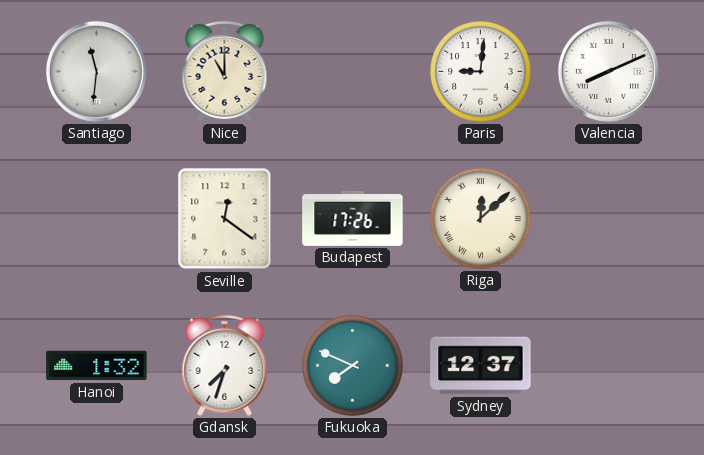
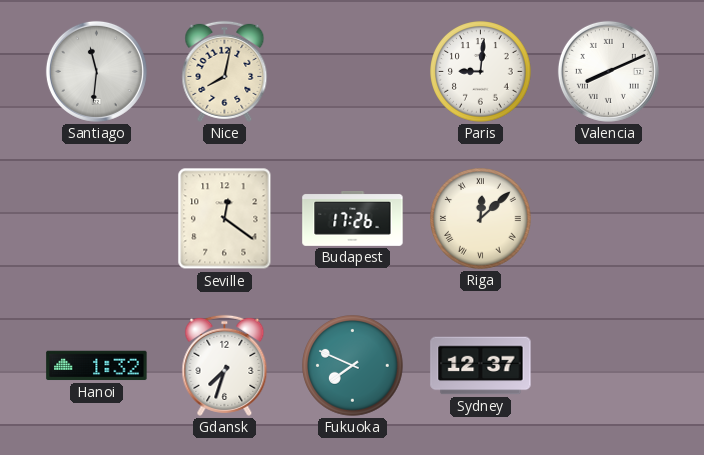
Nice: 11:00 -> 8:02
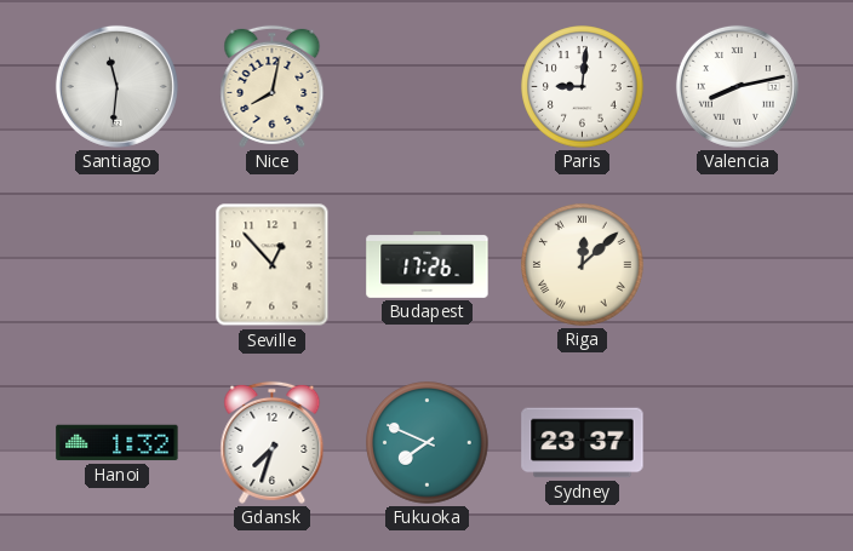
Valencia: 8:11 -> 8:13
Seville: 12:21 -> 12:53
Sydney: 12:37 -> 23:37
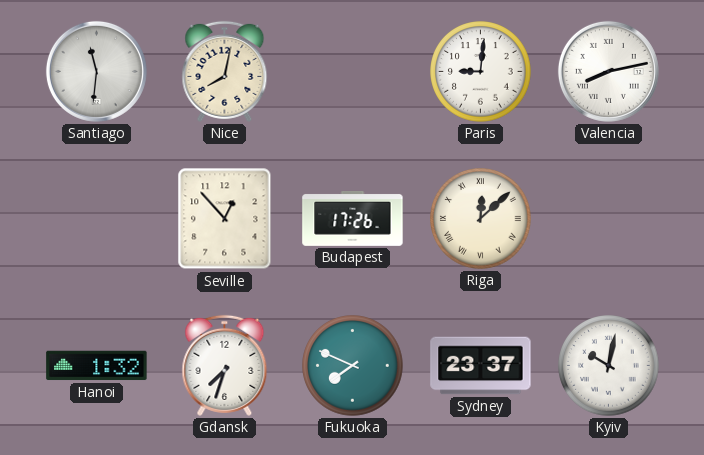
Kyiv: none -> 10:02
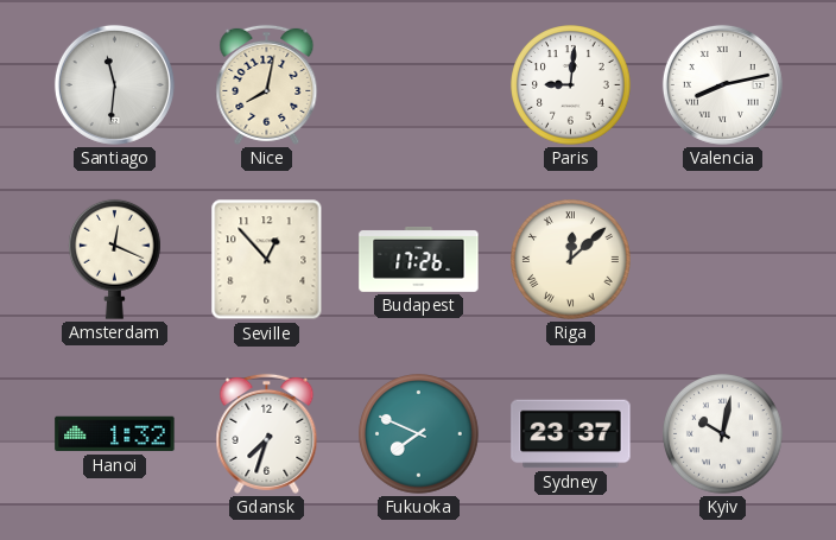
Amsterdam: none -> 12:19
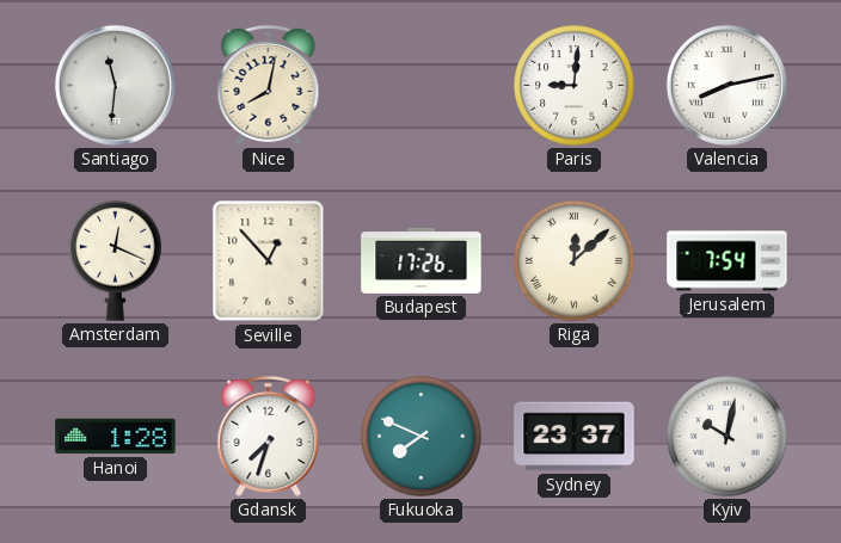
Jerusalem: none -> 7:54
Hanoi: 1:32 -> 1:28
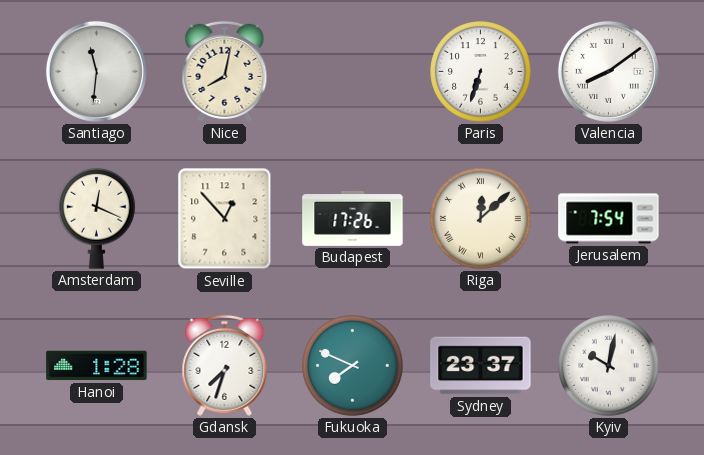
Paris: 9:01 -> 6:33
Valencia: 8:13 -> 8:09
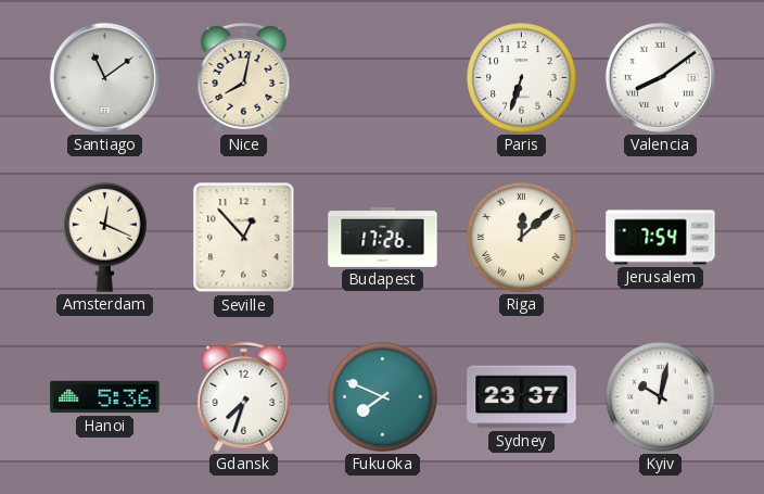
Santiago: 11:31 -> 11:09
Hanoi: 1:28 -> 5:36
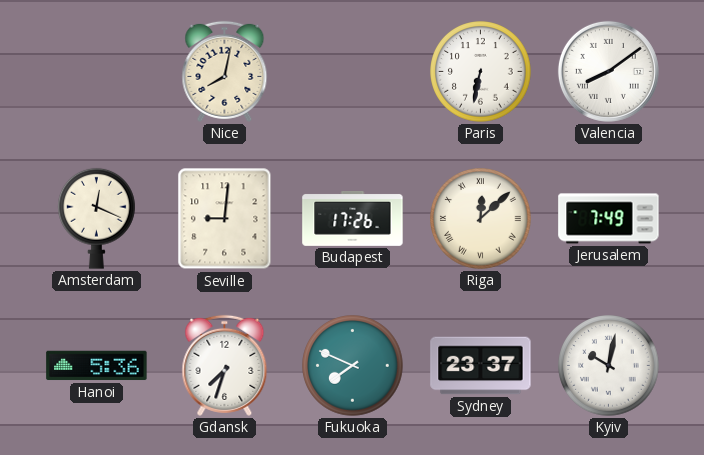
Santiago: 11:09 -> none
Paris: 6:33 -> 6:32
Seville: 12:53 -> 9:01
Jerusalem: 7:54 -> 7:49
